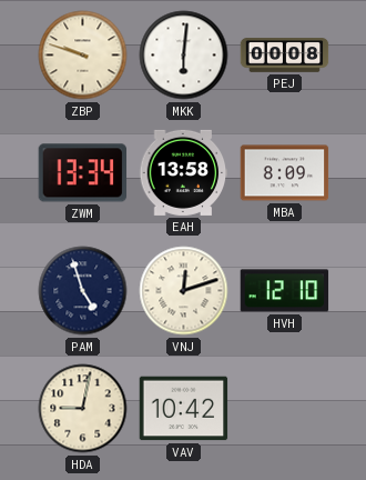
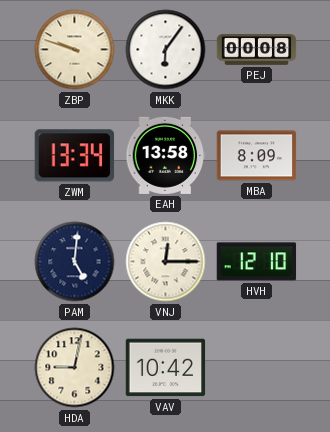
MKK: 6:01 -> 6:06
PAM: 4:57 -> 5:01
VNJ: 12:12 -> 12:15
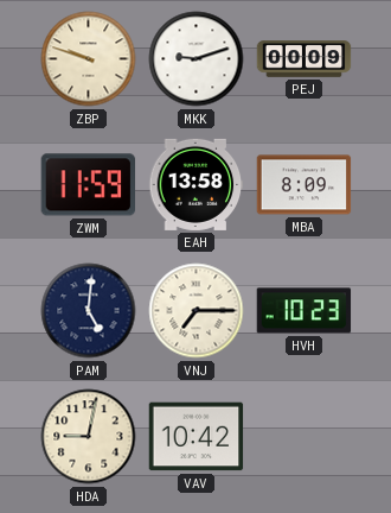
MKK: 6:06 -> 9:12
PEJ: 00:08 -> 00:09
ZWM: 13:34 -> 11:59
VNJ: 12:15 -> 7:15
HVH: 12:10 -> 10:23
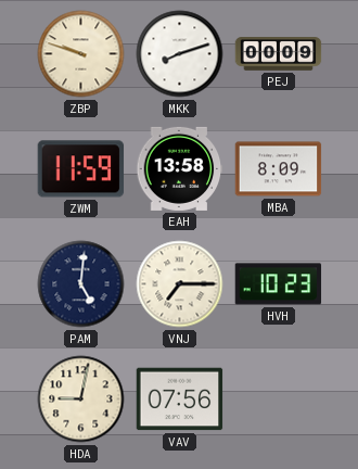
MKK: 9:12 -> 8:12
VAV: 10:42 -> 07:56
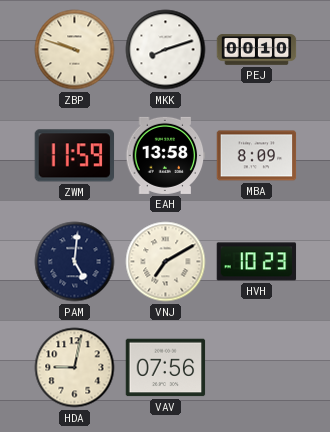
PEJ: 00:09 -> 00:10
VNJ: 7:15 -> 7:10
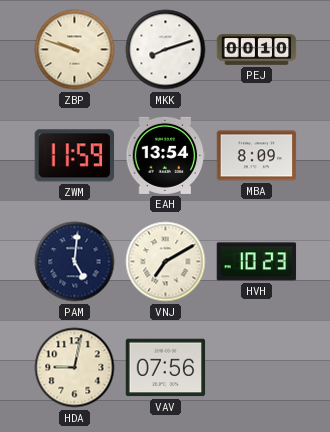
EAH: 13:58 -> 13:54
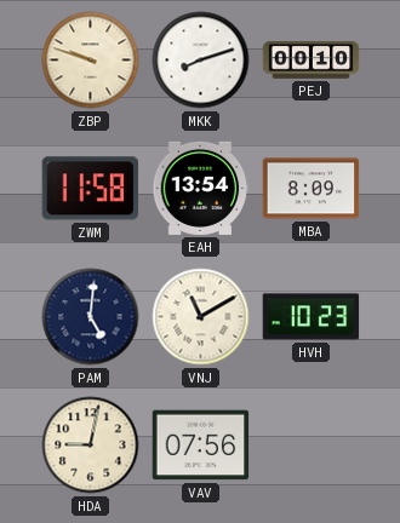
ZWM: 11:59 -> 11:58
VNJ: 7:10 -> 11:10
